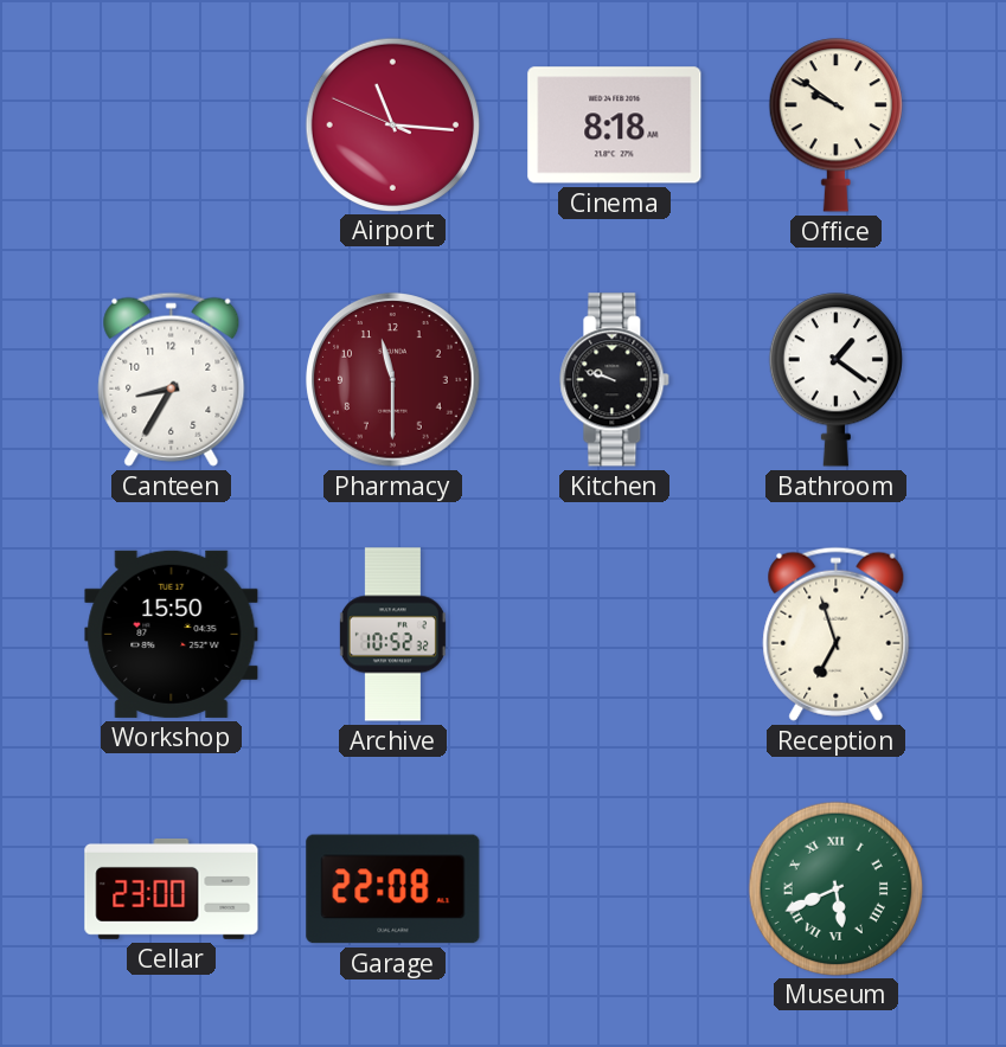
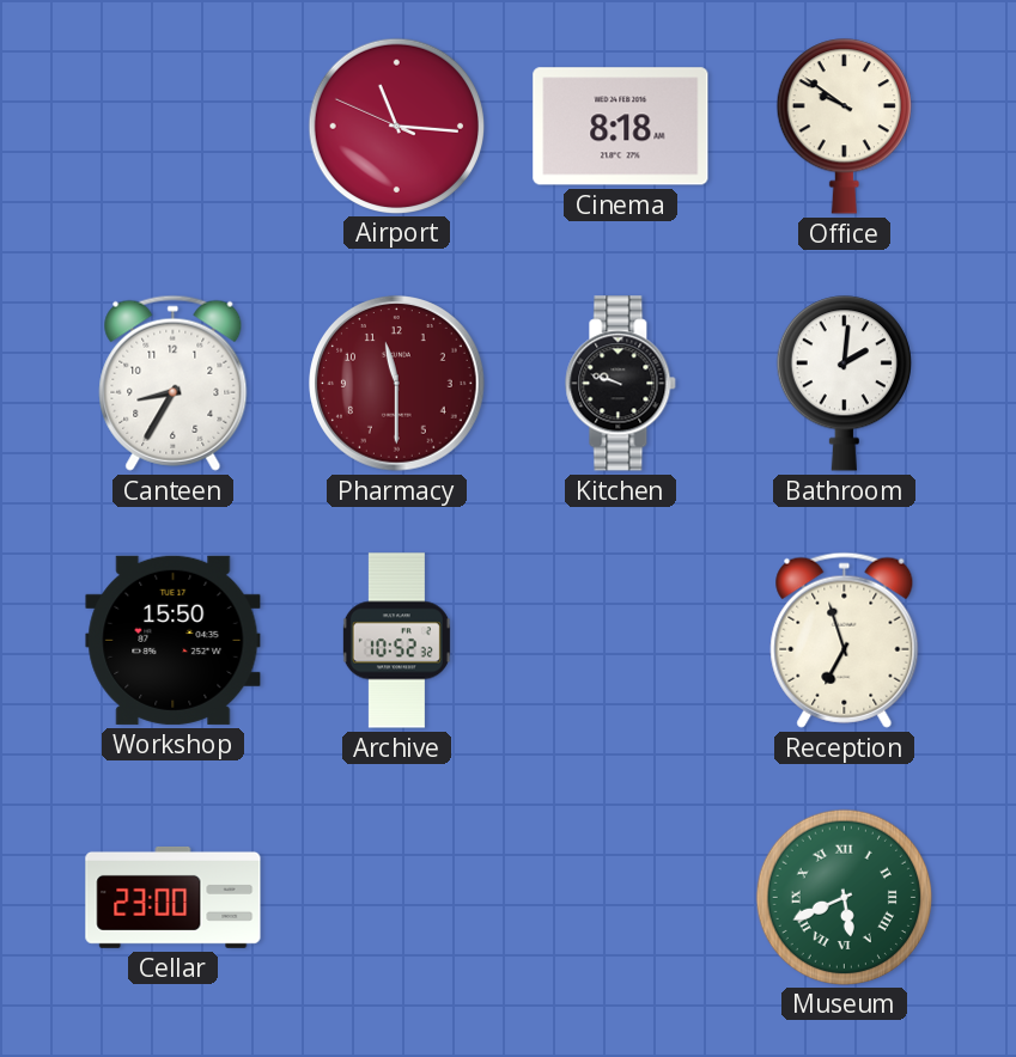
Bathroom: 1:21 -> 2:01
Garage: 22:08 -> none
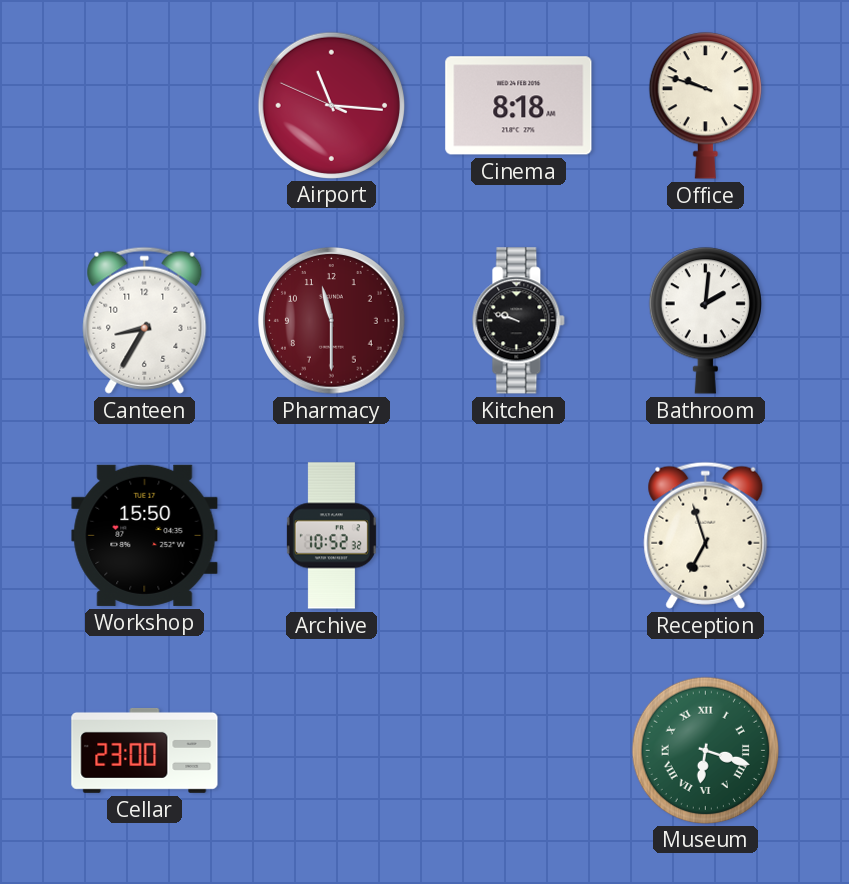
Office: 9:51 -> 9:48
Museum: 5:41 -> 6:18
